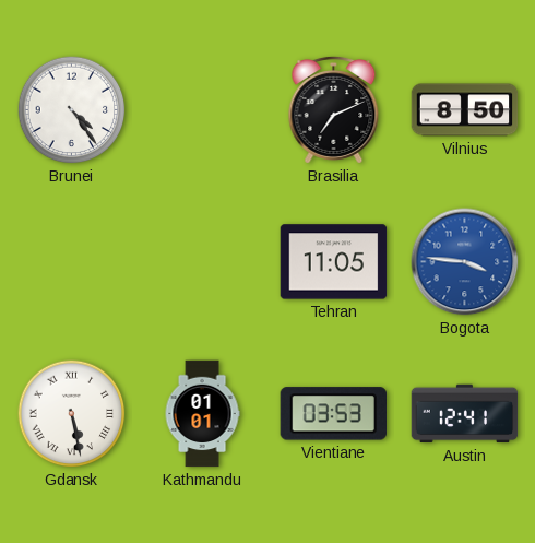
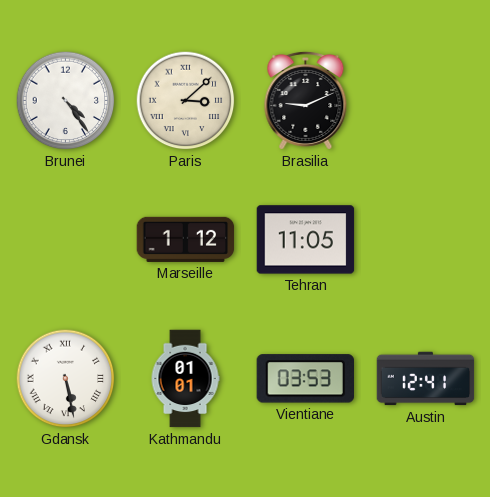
Paris: none -> 3:08
Brasilia: 7:11 -> 9:11
Vilnius: 8:50 -> none
Marseille: none -> 1:12
Bogota: 3:46 -> none
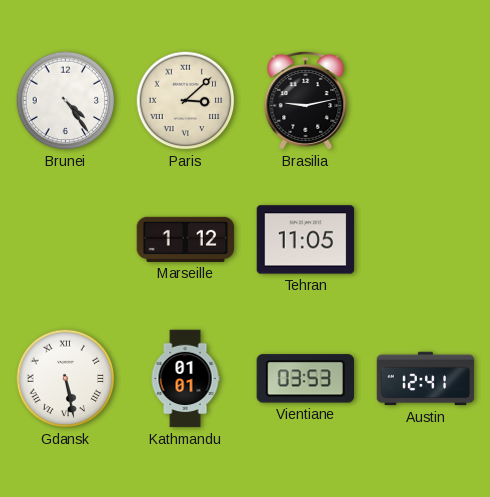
Brasilia: 9:11 -> 9:13
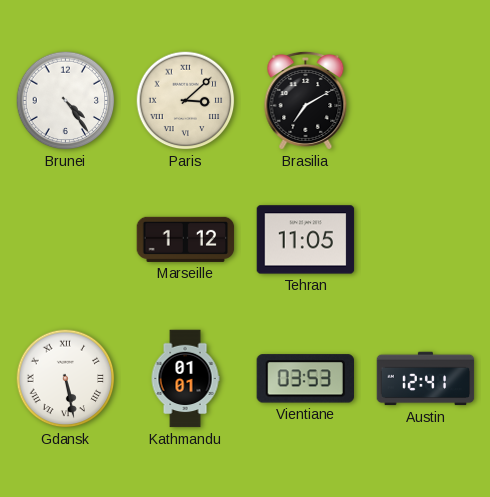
Brasilia: 9:13 -> 7:10
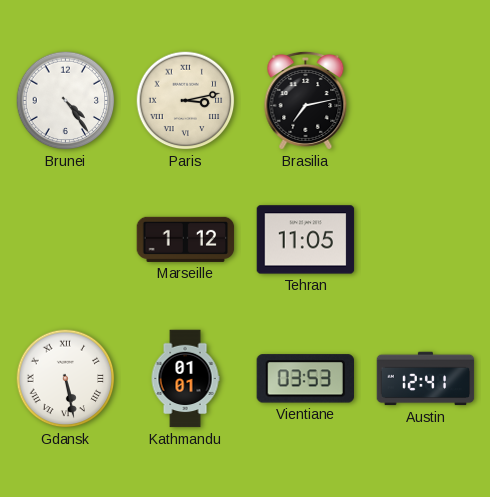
Paris: 3:08 -> 3:13
Brasilia: 7:10 -> 7:13
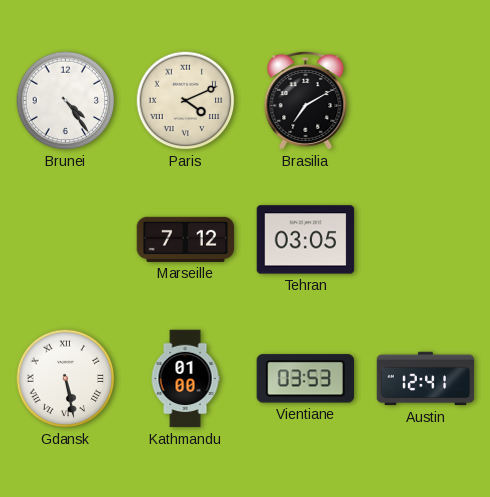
Paris: 3:13 -> 4:11
Brasilia: 7:13 -> 7:10
Marseille: 1:12 -> 7:12
Tehran: 11:05 -> 03:05
Kathmandu: 01:01 -> 01:00
